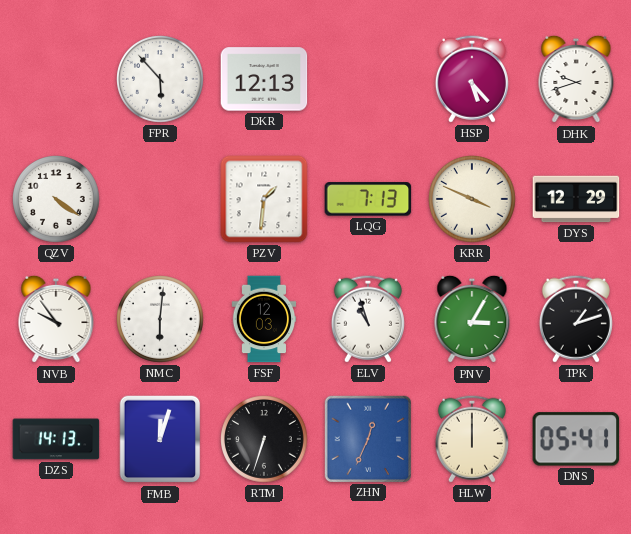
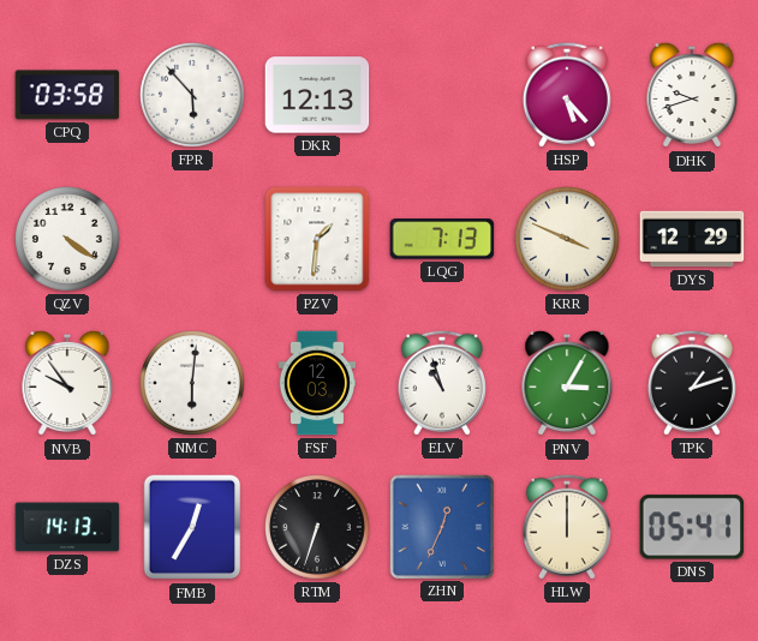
CPQ: none -> 03:58
FMB: 12:03 -> 12:35
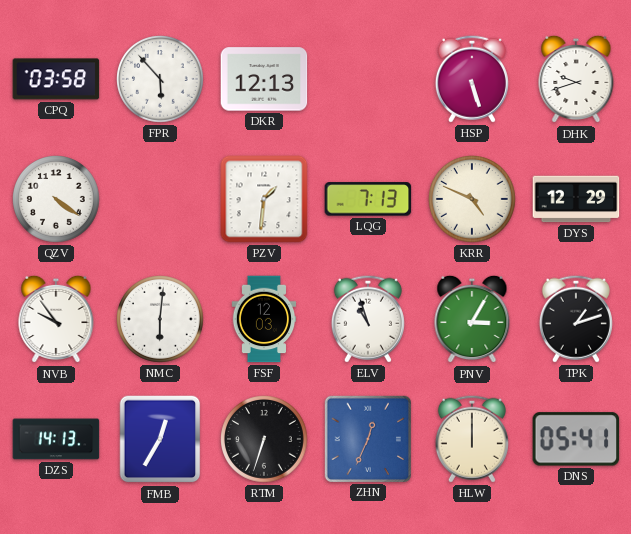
HSP: 5:23 -> 5:27
KRR: 3:49 -> 4:49
